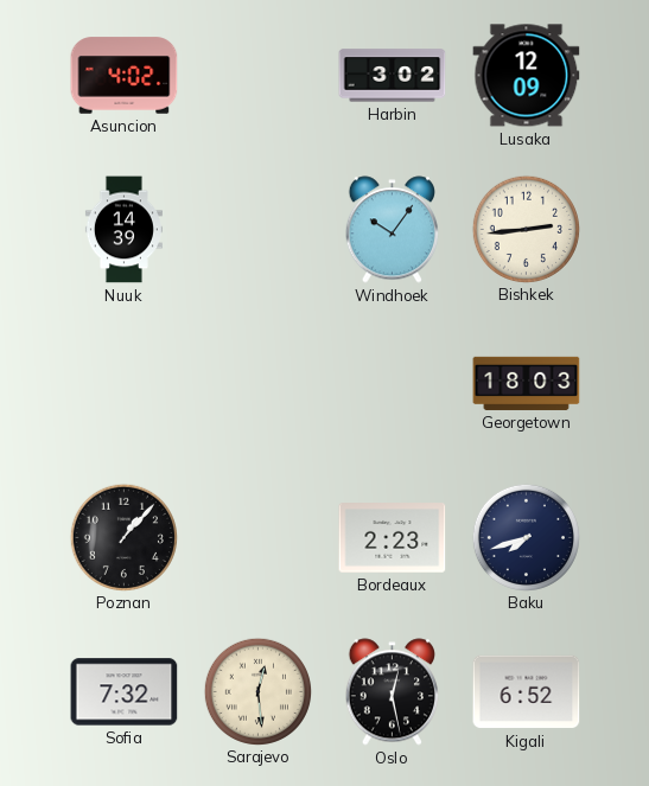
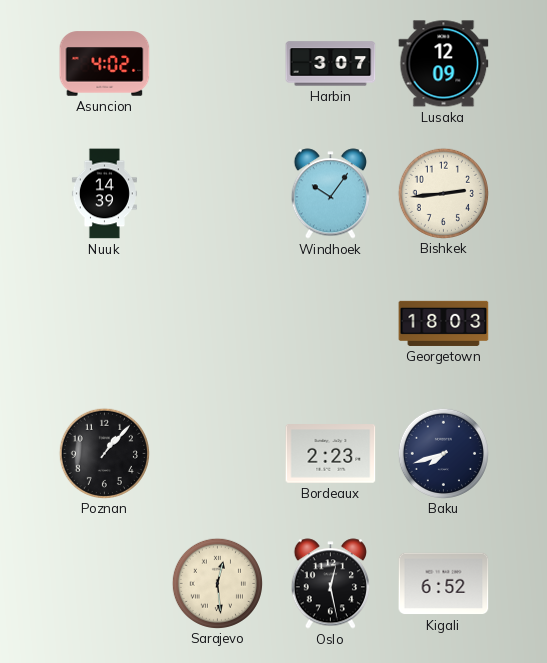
Harbin: 3:02 -> 3:07
Sofia: 7:32 -> none
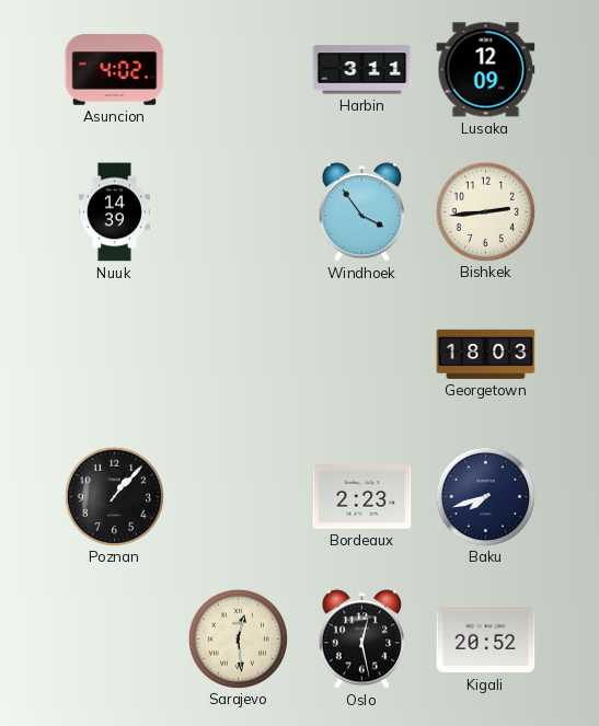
Harbin: 3:07 -> 3:11
Windhoek: 10:06 -> 3:54
Kigali: 6:52 -> 20:52
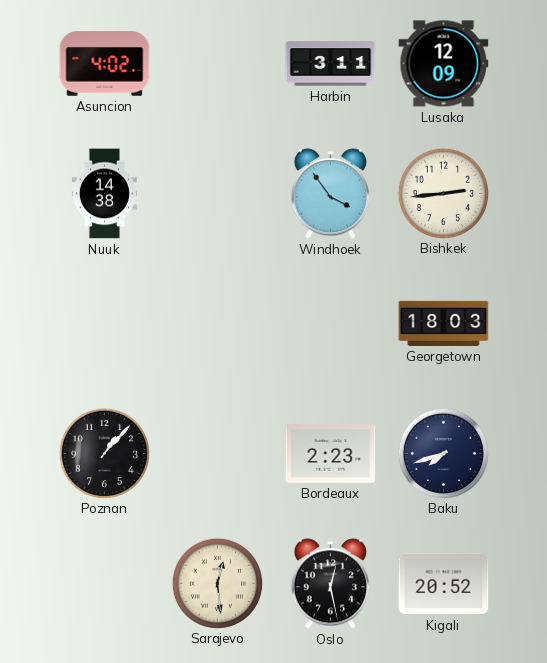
Nuuk: 14:39 -> 14:38
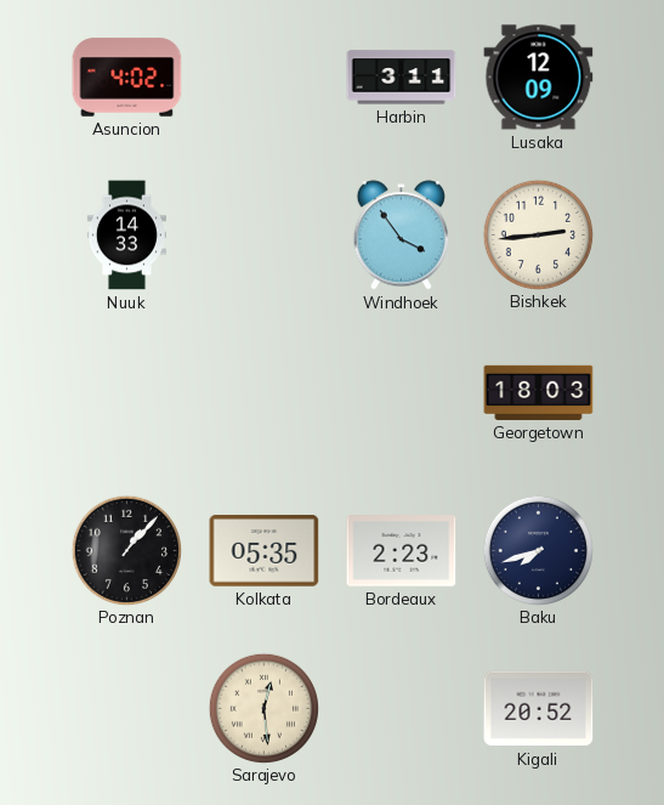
Nuuk: 14:38 -> 14:33
Kolkata: none -> 05:35
Oslo: 12:28 -> none
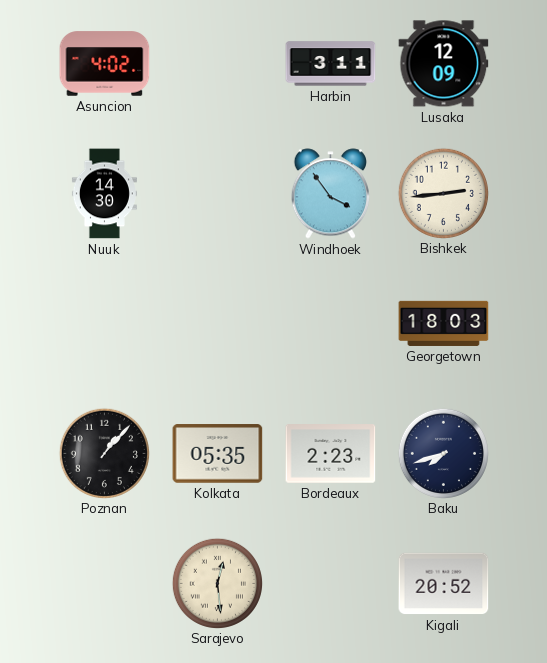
Nuuk: 14:33 -> 14:30
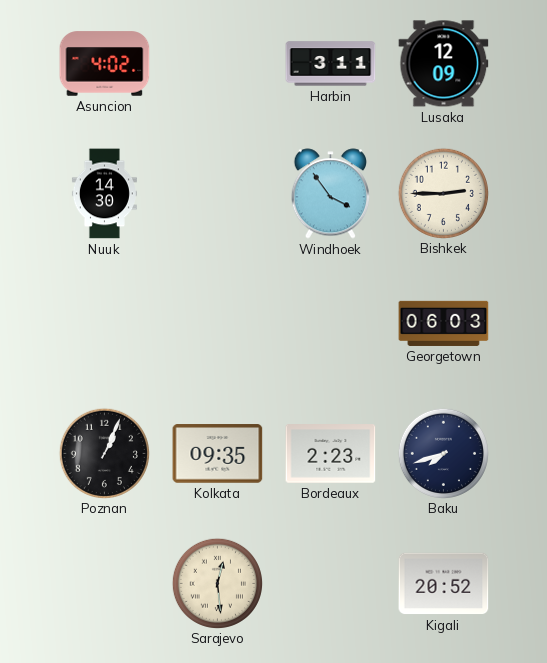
Bishkek: 2:44 -> 2:45
Georgetown: 18:03 -> 06:03
Poznan: 1:07 -> 1:04
Kolkata: 05:35 -> 09:35
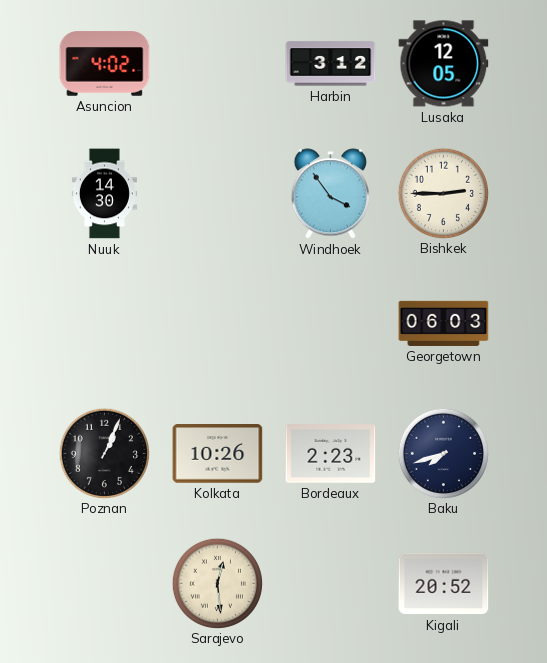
Harbin: 3:11 -> 3:12
Lusaka: 12:09 -> 12:05
Kolkata: 09:35 -> 10:26
